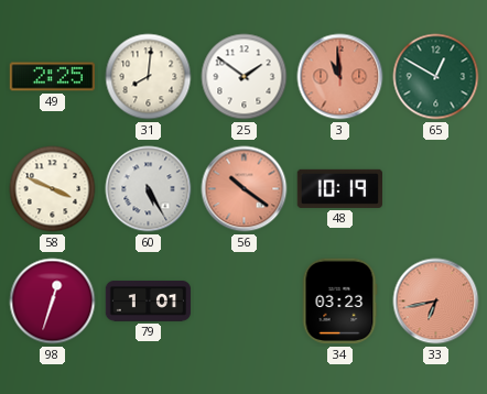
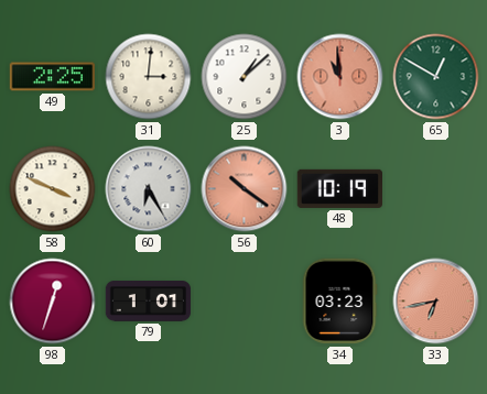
31: 8:01 -> 3:01
25: 1:51 -> 1:08
60: 5:25 -> 6:25
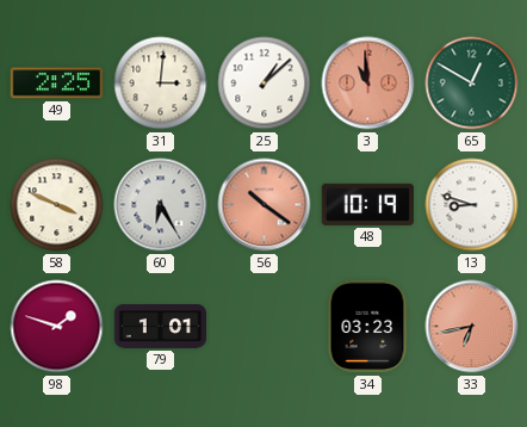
13: none -> 8:48
98: 12:33 -> 1:48
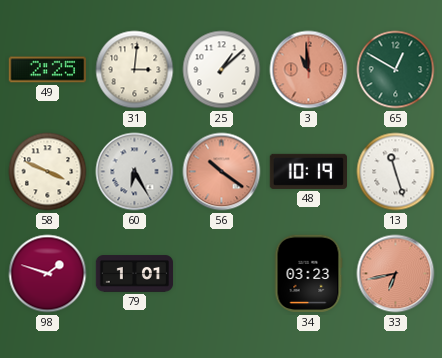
13: 8:48 -> 11:27
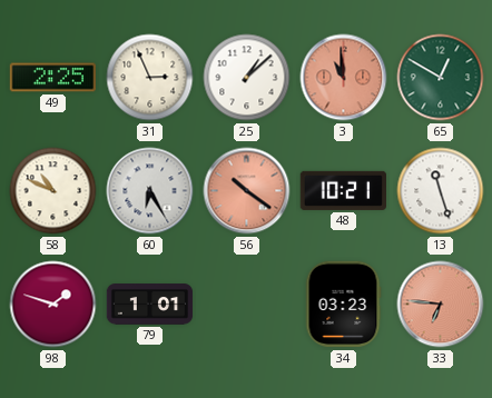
31: 3:01 -> 2:56
58: 3:49 -> 10:49
48: 10:19 -> 10:21
33: 6:43 -> 6:46
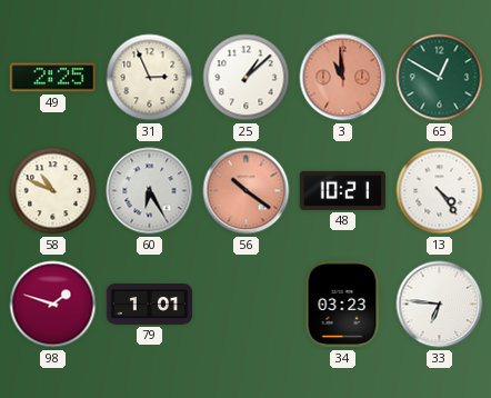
13: 11:27 -> 4:24
33 dial: salmon -> white
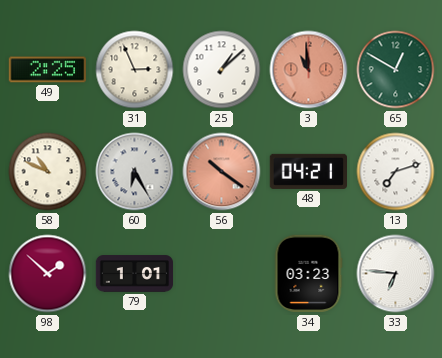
48: 10:21 -> 04:21
13: 4:24 -> 7:12
98: 1:48 -> 1:52
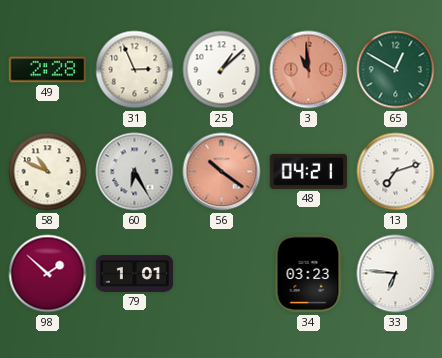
49: 2:25 -> 2:28
